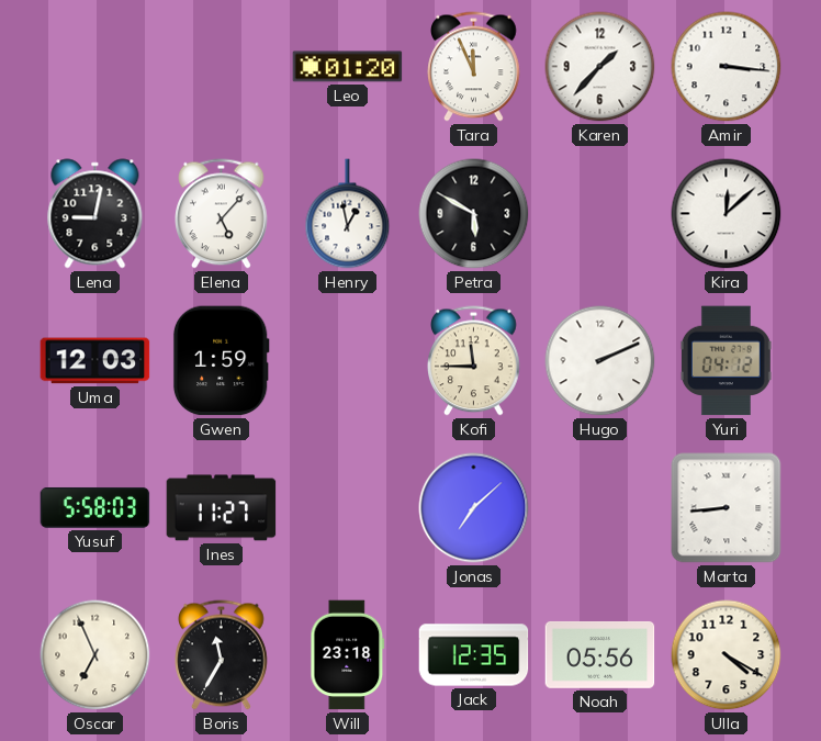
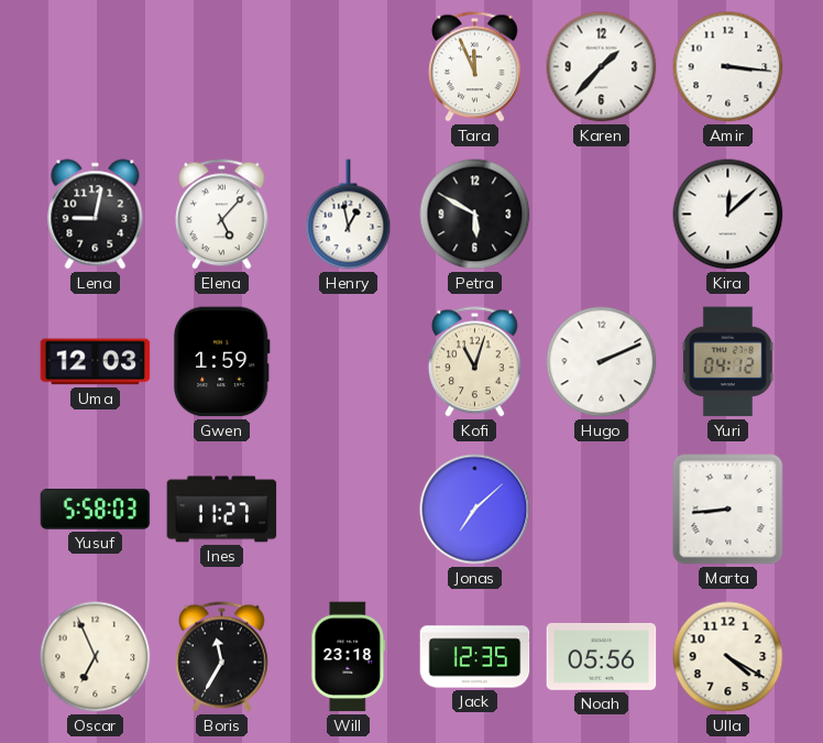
Leo: 01:20 -> none
Kofi: 11:45 -> 11:03
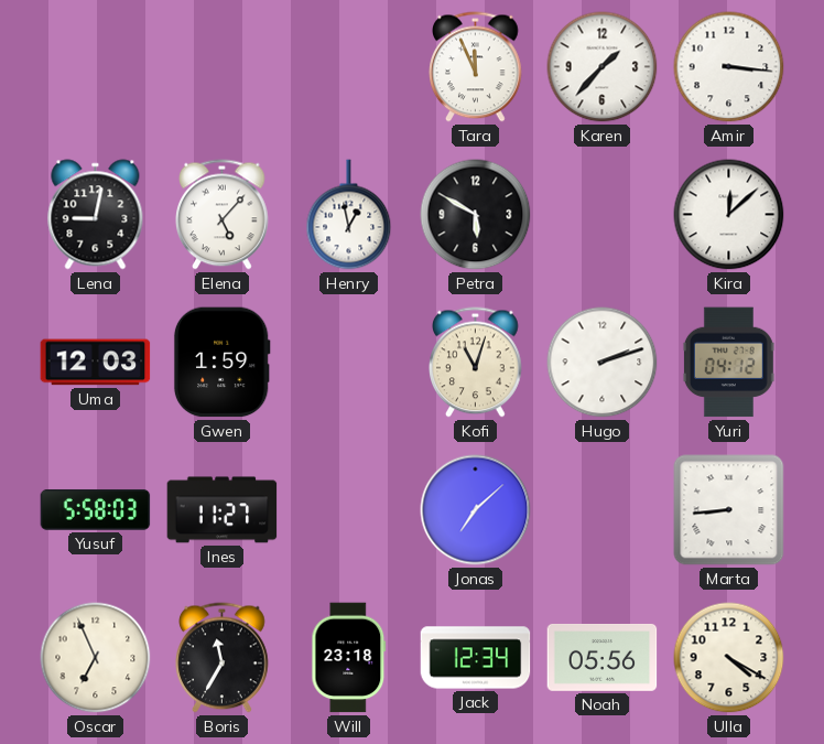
Hugo: 2:11 -> 2:12
Jack: 12:35 -> 12:34
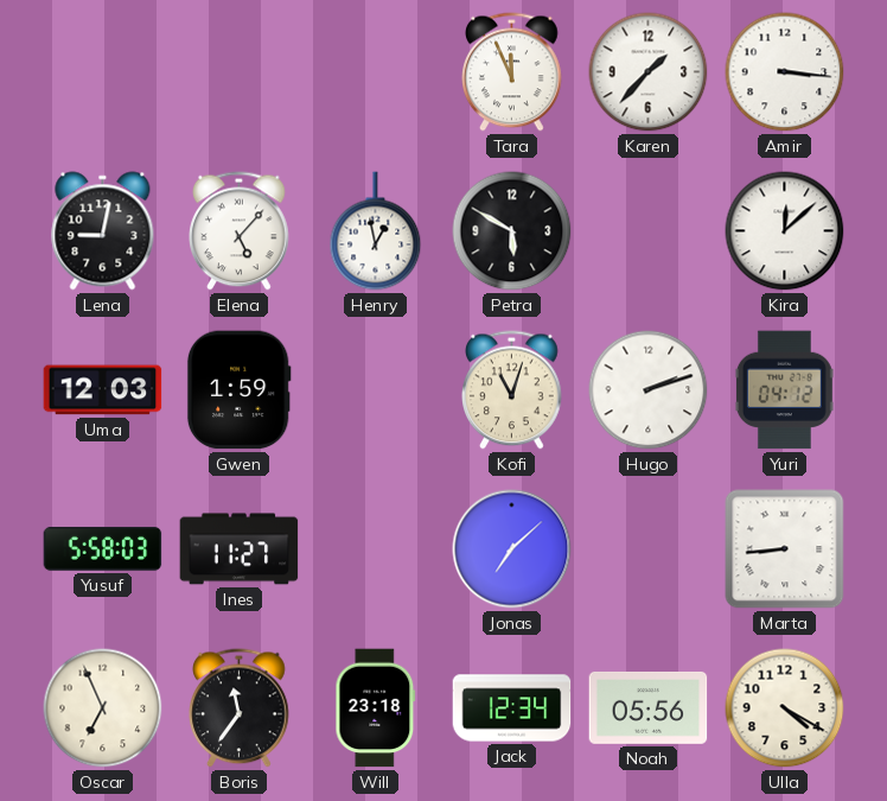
Boris: 11:35 -> 11:36
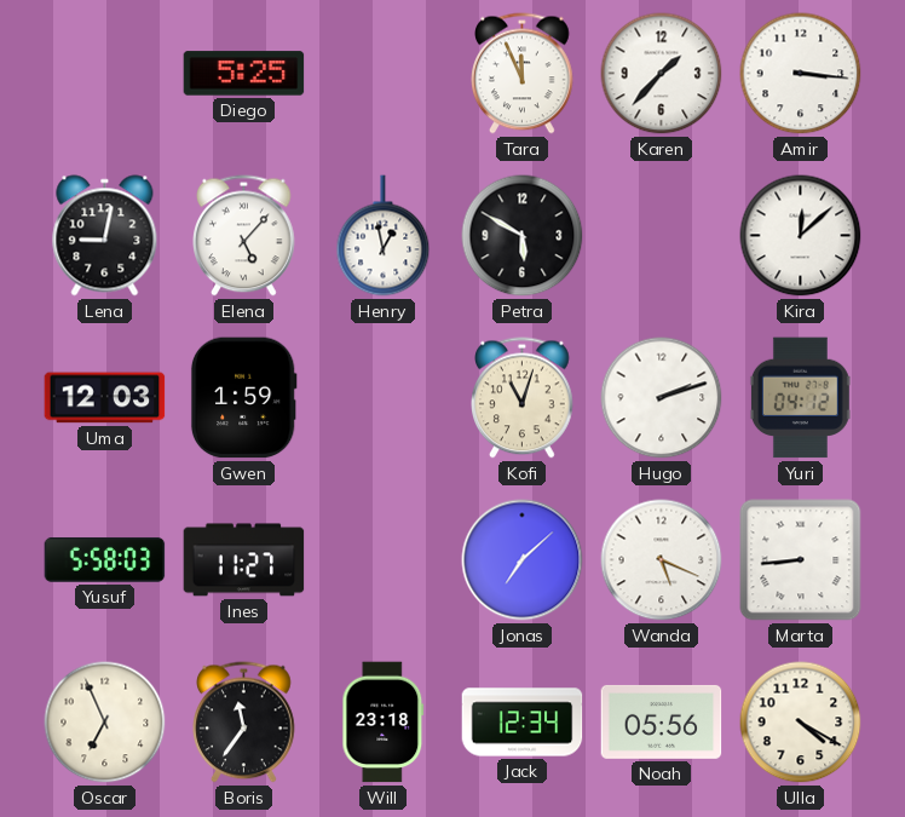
Diego: none -> 5:25
Wanda: none -> 5:19
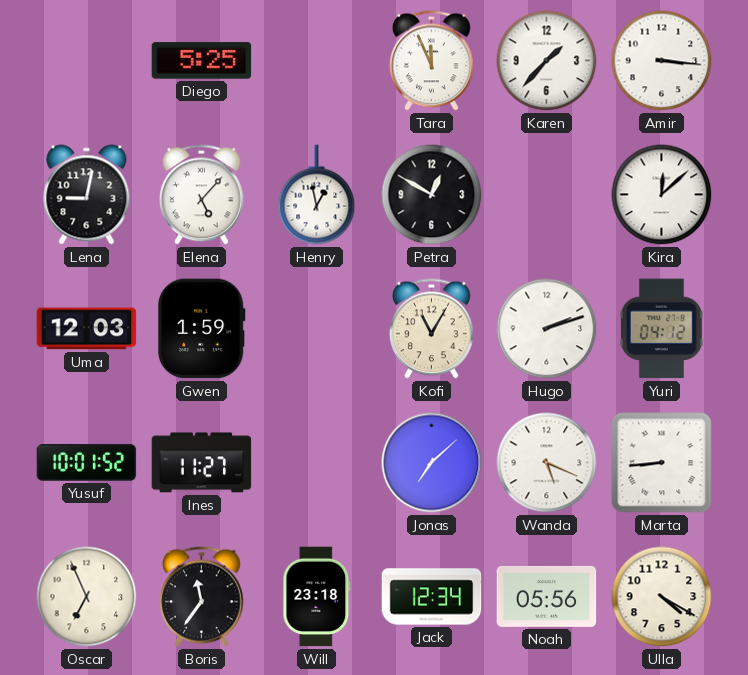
Petra: 5:50 -> 12:50
Kofi: 11:03 -> 11:05
Yusuf: 5:58 -> 10:01
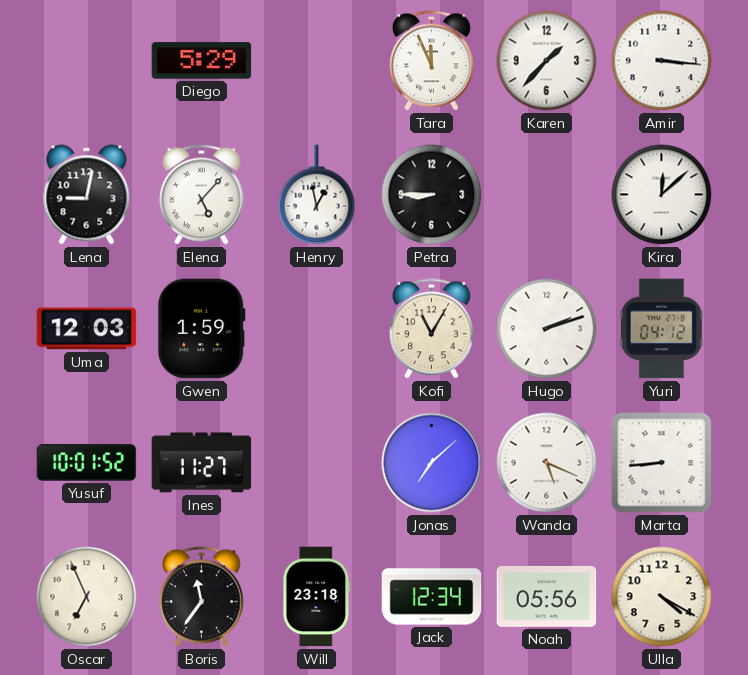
Diego: 5:25 -> 5:29
Petra: 12:50 -> 8:45
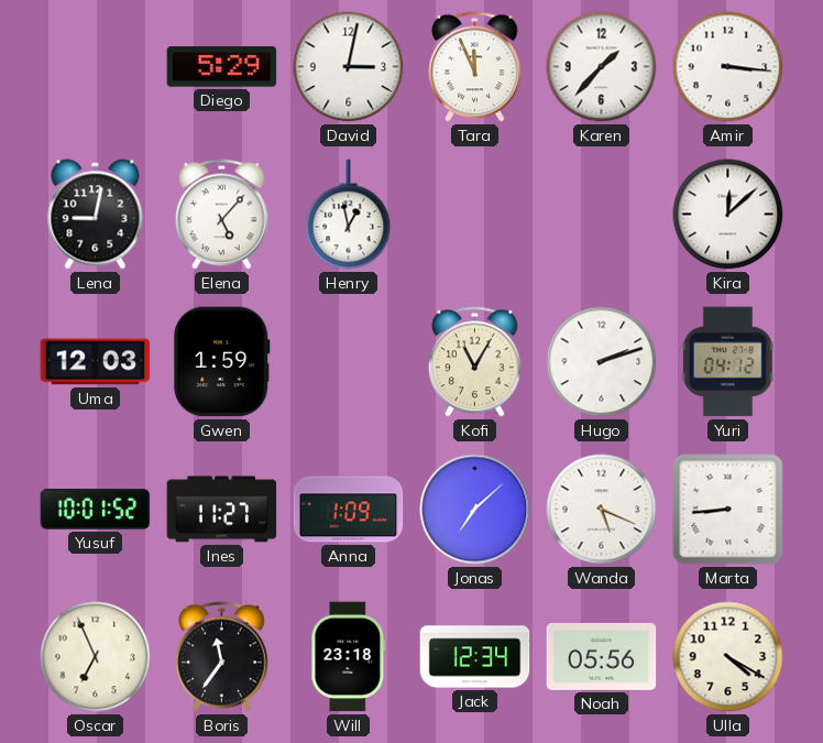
David: none -> 3:02
Petra: 8:45 -> none
Anna: none -> 1:09
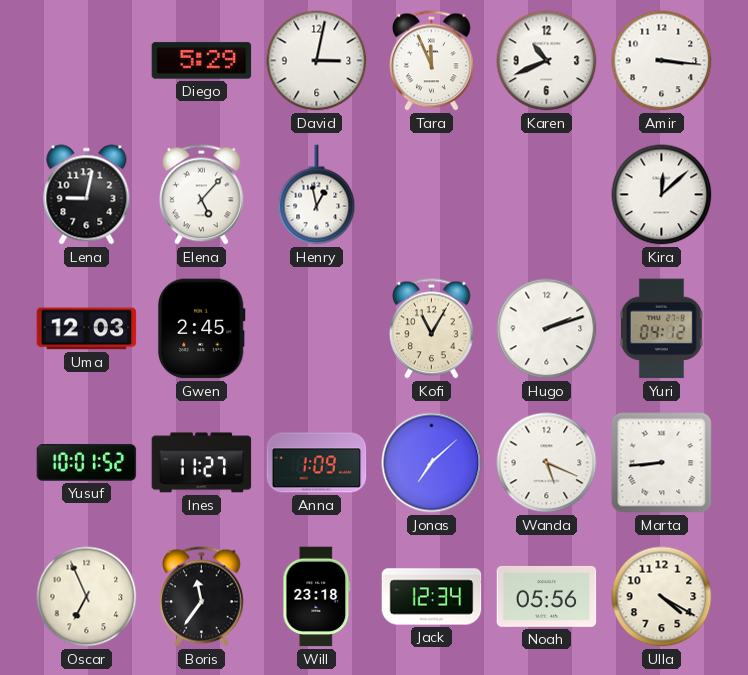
Karen: 1:37 -> 10:41
Gwen: 1:59 -> 2:45
